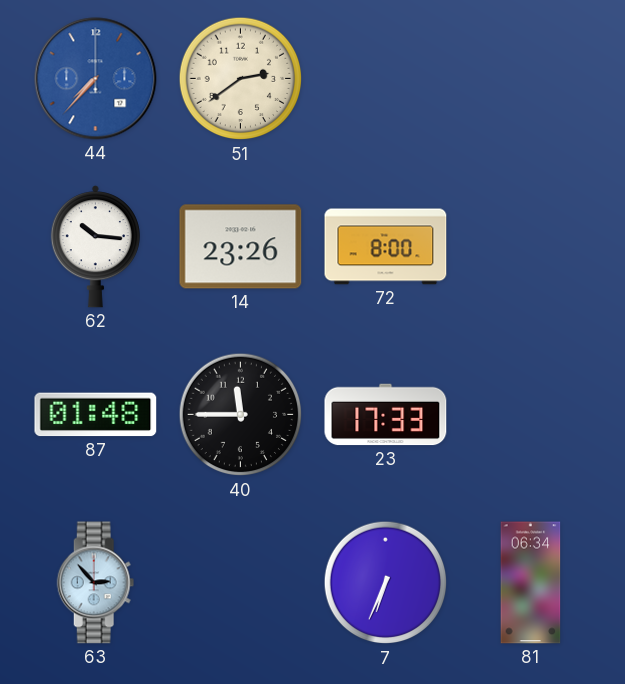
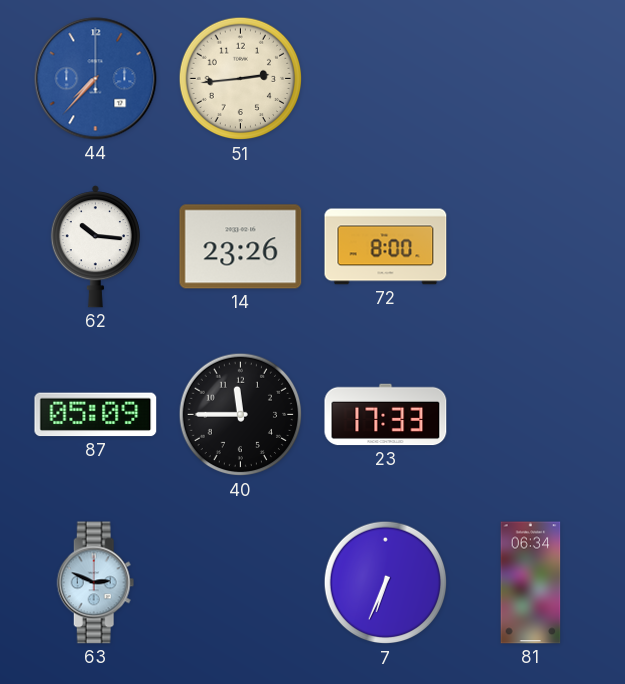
51: 2:39 -> 2:44
87: 01:48 -> 05:09
63: 2:53 -> 2:49
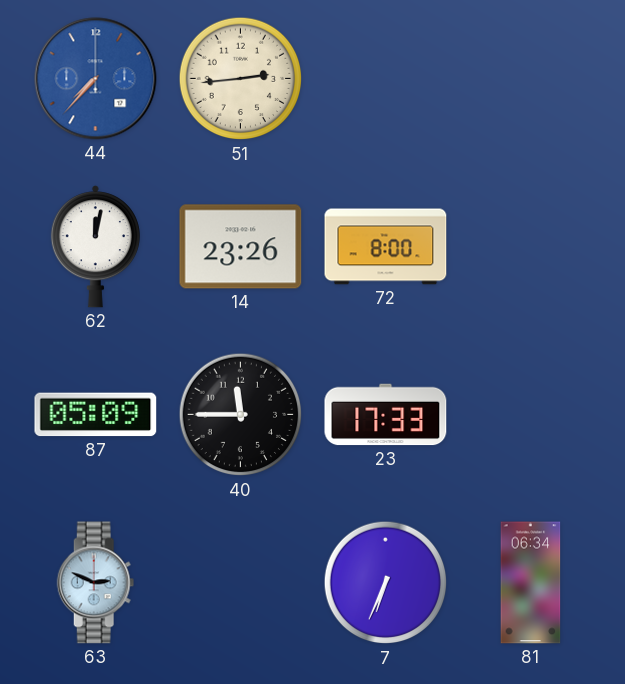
62: 10:16 -> 12:02
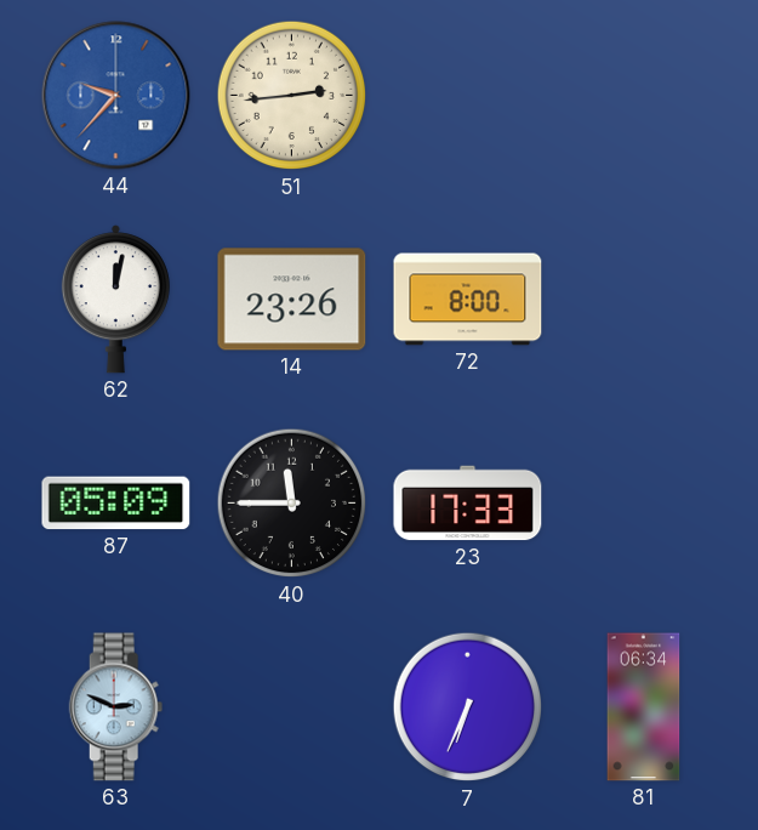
44: 7:37 -> 9:37
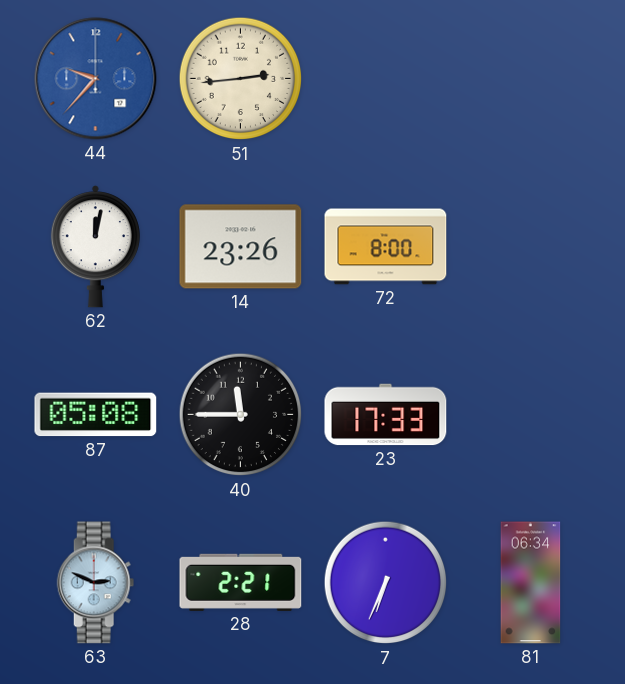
87: 05:09 -> 05:08
28: none -> 2:21
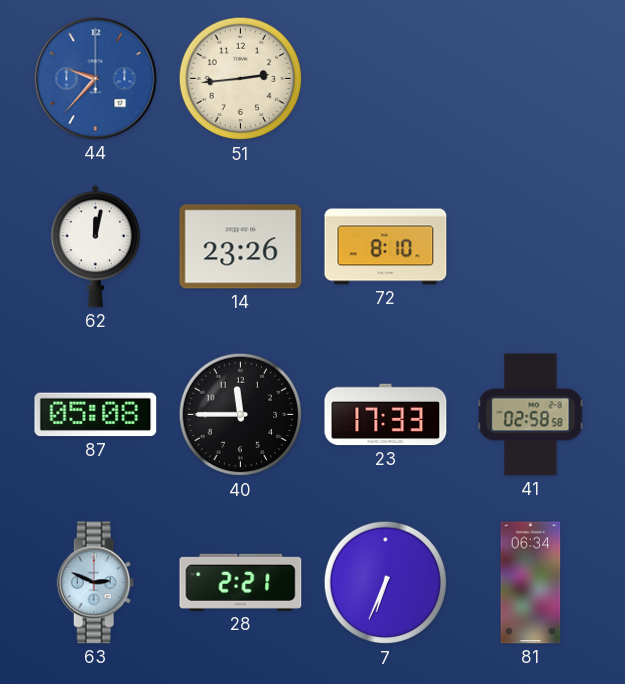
72: 8:00 -> 8:10
41: none -> 02:58
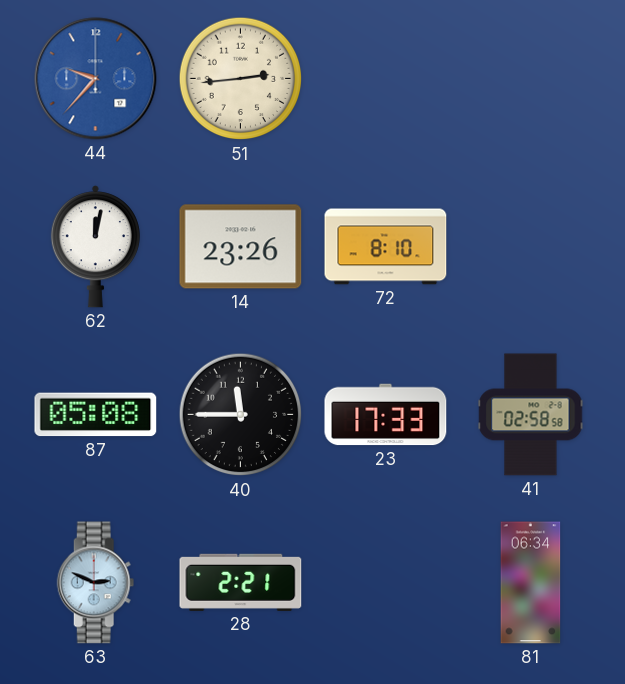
7: 6:34 -> none
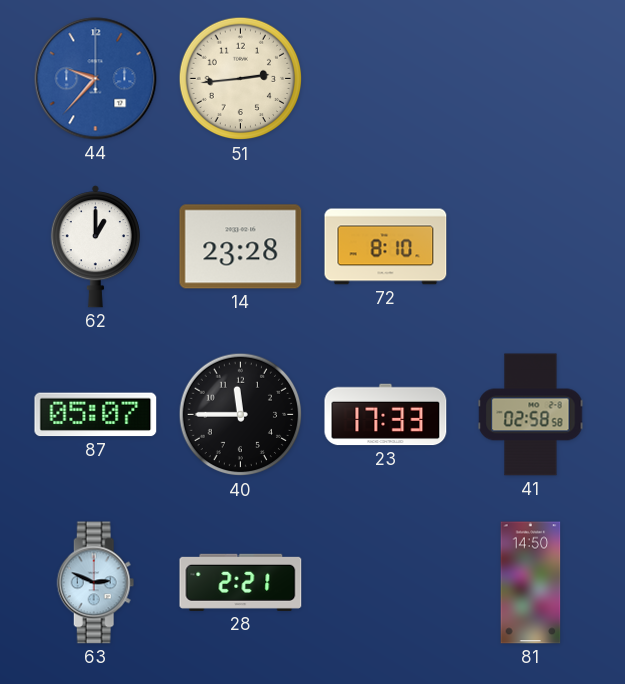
62: 12:02 -> 1:00
14: 23:26 -> 23:28
87: 05:08 -> 05:07
81: 06:34 -> 14:50
